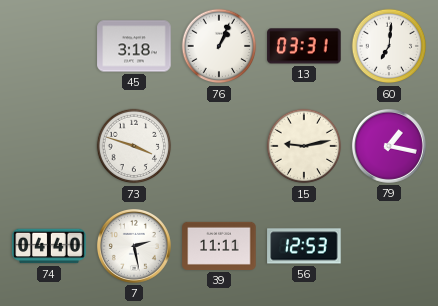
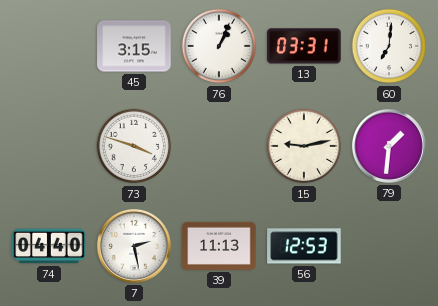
45: 3:18 -> 3:15
79: 1:17 -> 1:31
39: 11:11 -> 11:13
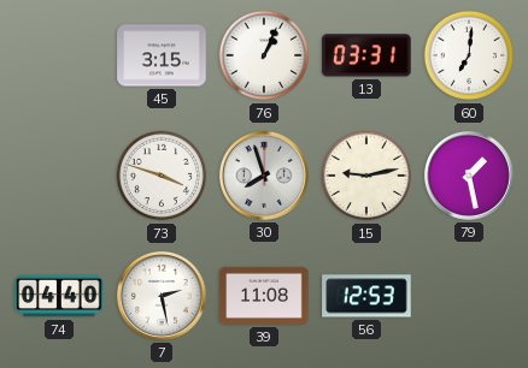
30: none -> 7:57
79: 1:31 -> 1:28
39: 11:13 -> 11:08
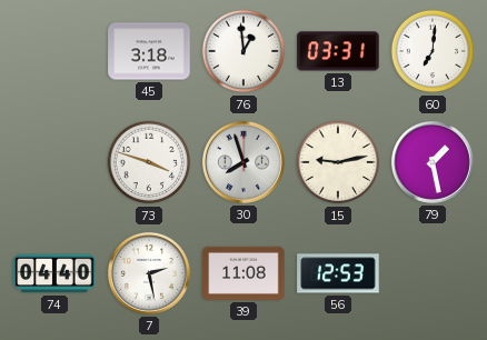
45: 3:15 -> 3:18
76: 1:04 -> 12:59
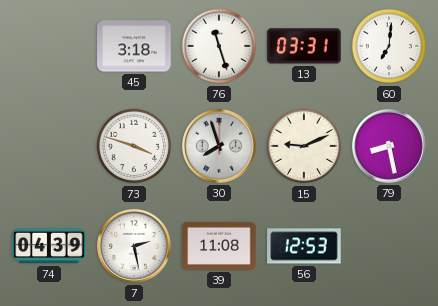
76: 12:59 -> 11:27
15: 9:13 -> 9:11
79: 1:28 -> 8:28
74: 04:40 -> 04:39
